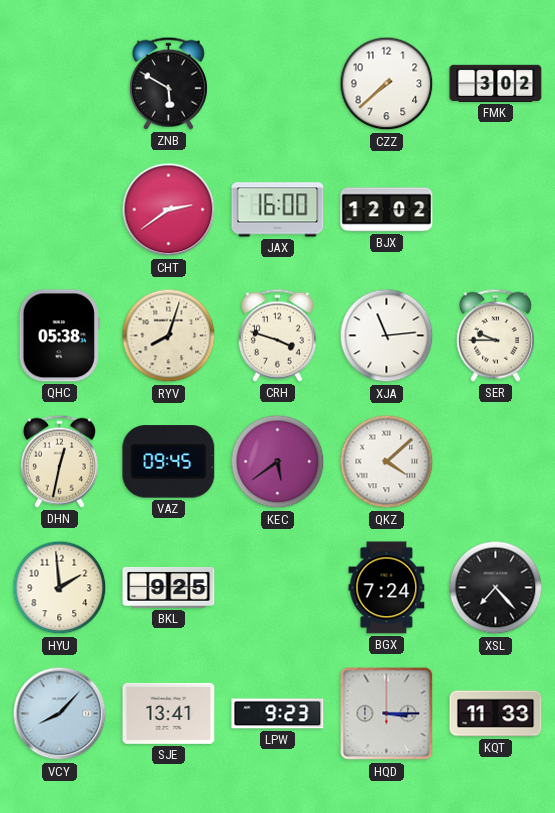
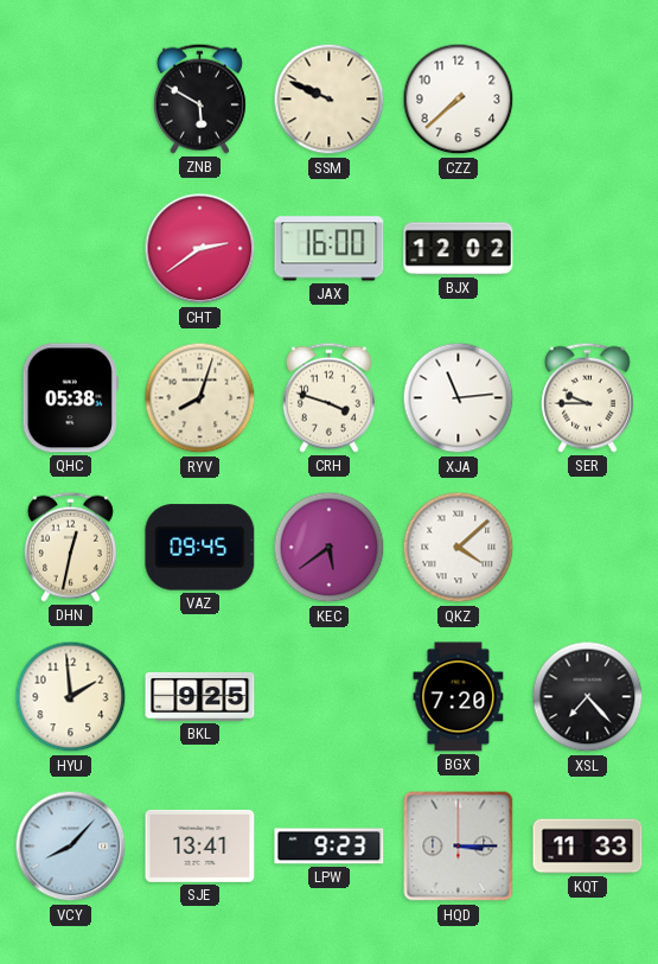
SSM: none -> 9:49
FMK: 3:02 -> none
BGX: 7:24 -> 7:20
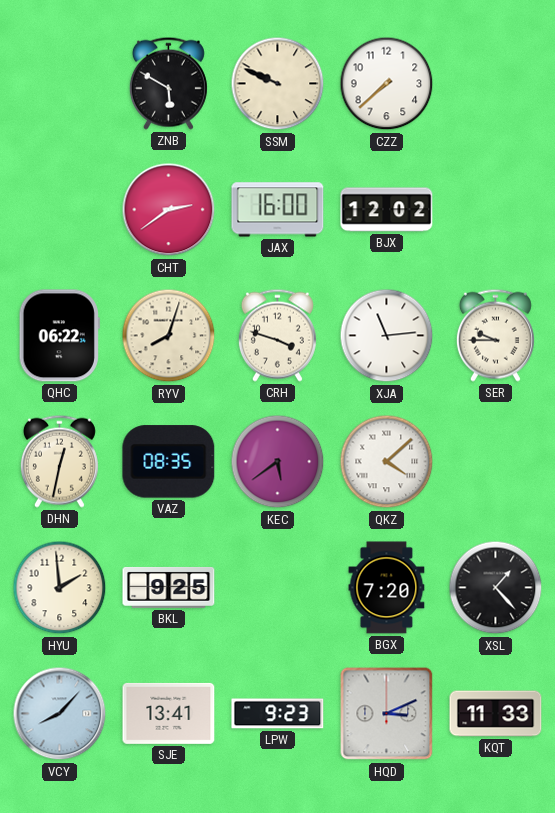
QHC: 05:38 -> 06:22
VAZ: 09:45 -> 08:35
XSL: 7:23 -> 1:23
HQD: 3:15 -> 3:11
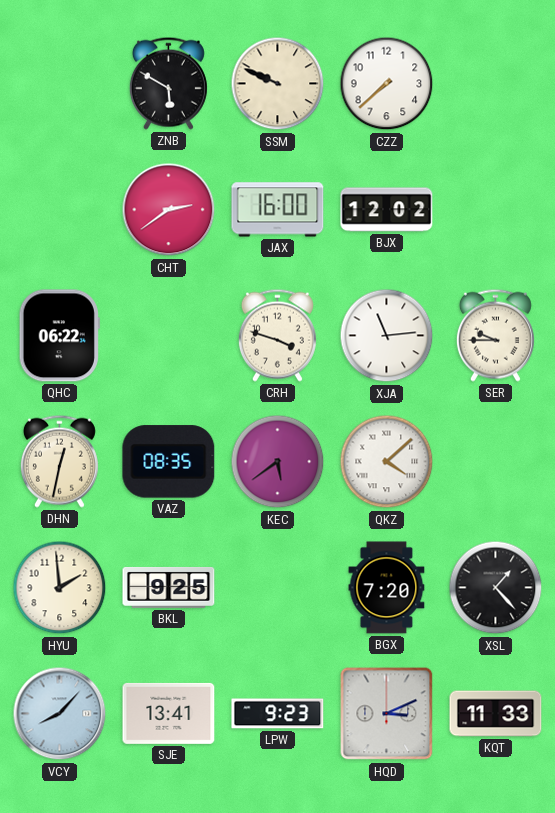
RYV: 8:03 -> none
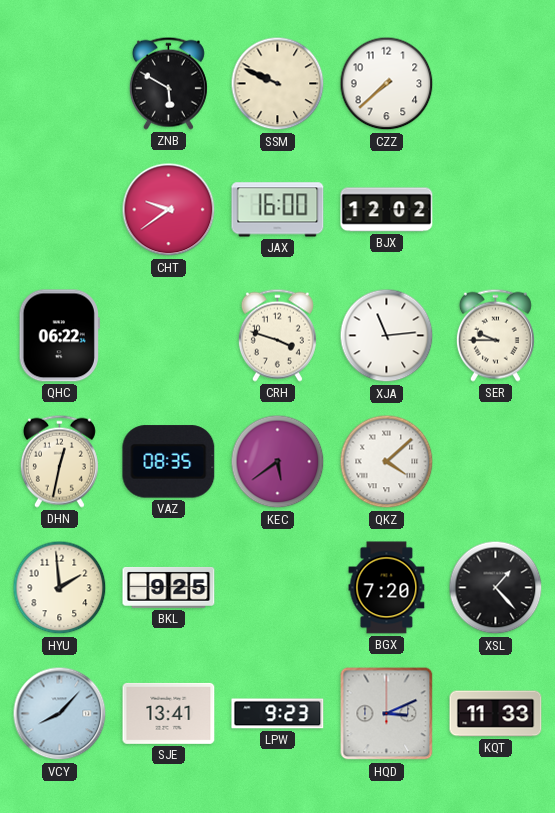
CHT: 2:39 -> 9:39
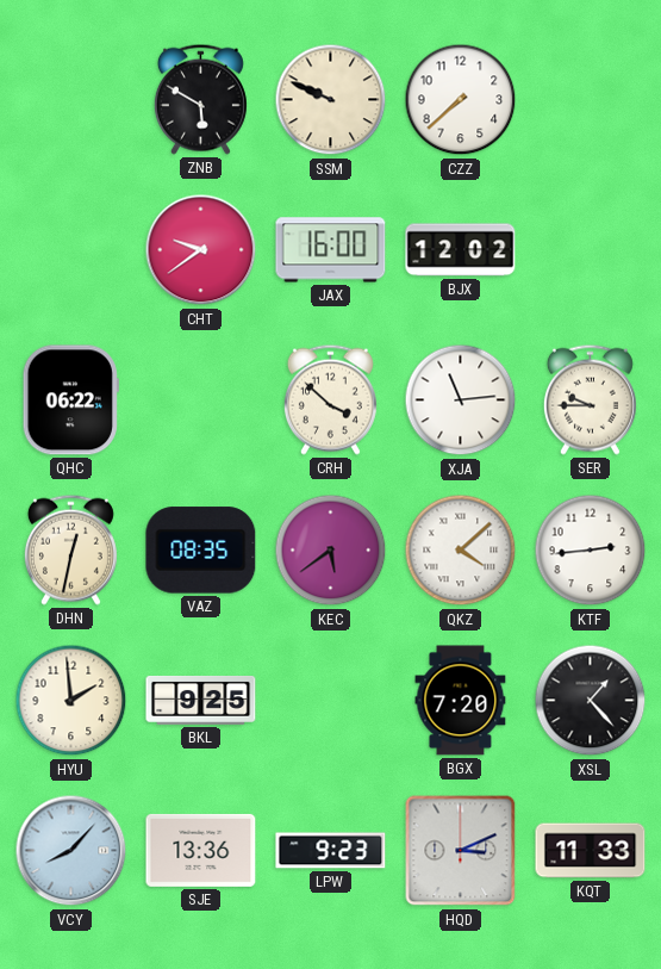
CRH: 3:48 -> 3:52
KTF: none -> 2:44
SJE: 13:41 -> 13:36
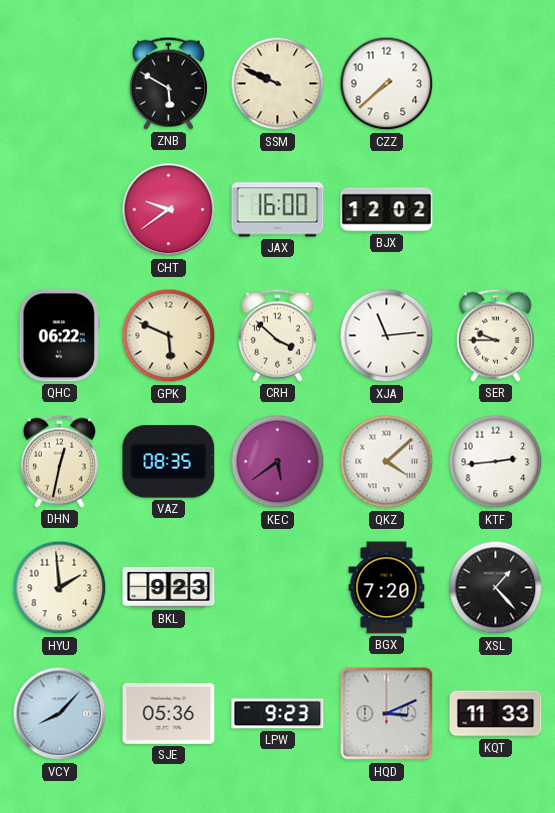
GPK: none -> 5:49
BKL: 9:25 -> 9:23
SJE: 13:36 -> 05:36
